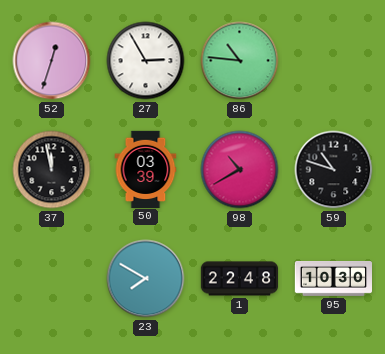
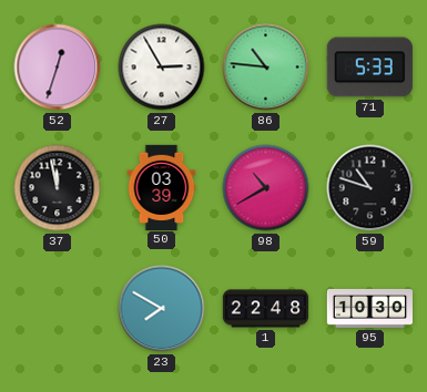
71: none -> 5:33
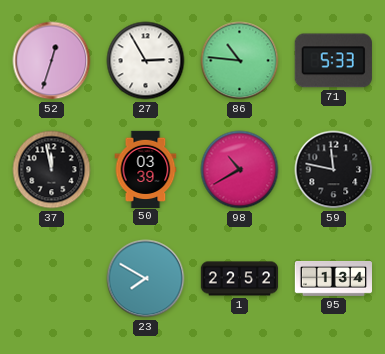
59: 10:48 -> 11:47
1: 22:48 -> 22:52
95: 10:30 -> 1:34
